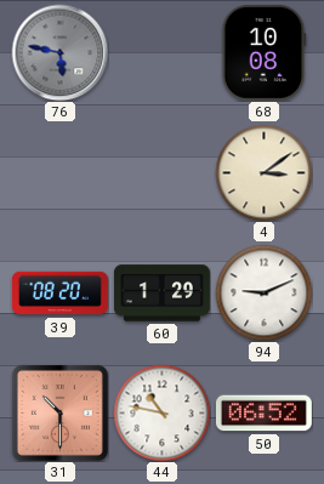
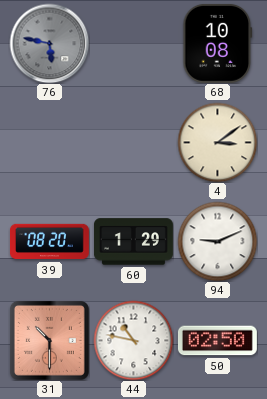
50: 06:52 -> 02:50
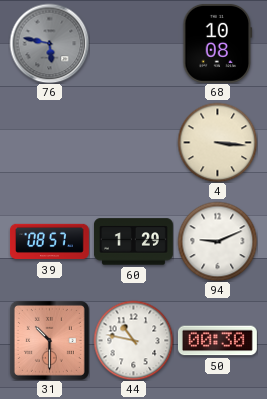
4: 3:09 -> 3:16
39: 08:20 -> 08:57
50: 02:50 -> 00:30
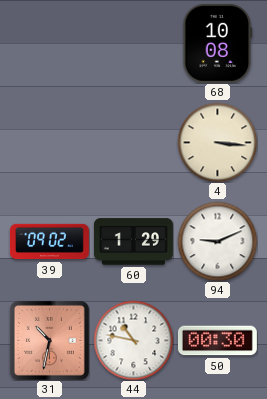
76: 5:47 -> none
39: 08:57 -> 09:02
31: 10:30 -> 10:32
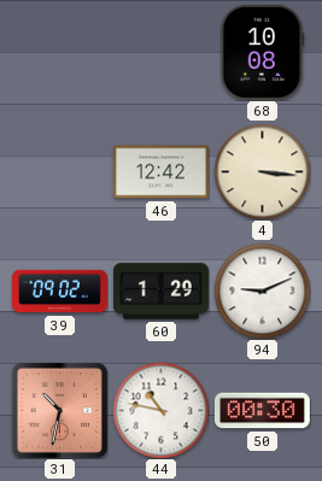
46: none -> 12:42
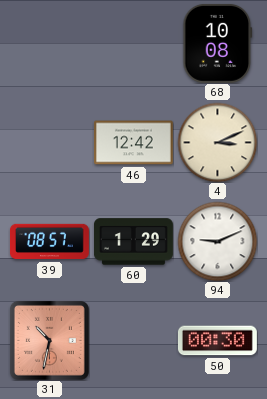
4: 3:16 -> 3:11
39: 09:02 -> 08:57
44: 10:47 -> none
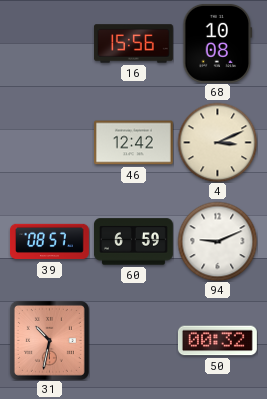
16: none -> 15:56
60: 1:29 -> 6:59
50: 00:30 -> 00:32
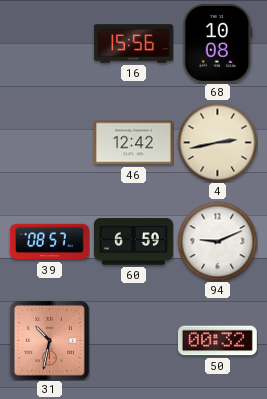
4: 3:11 -> 2:43
